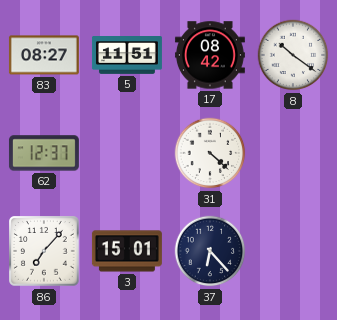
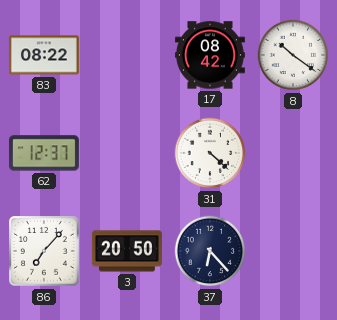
83: 08:27 -> 08:22
5: 11:51 -> none
3: 15:01 -> 20:50
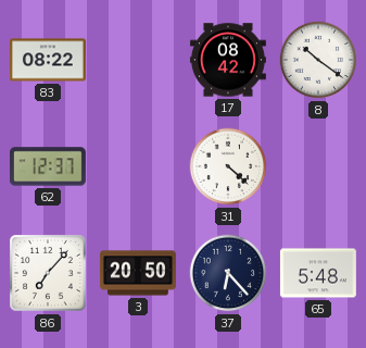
65: none -> 5:48
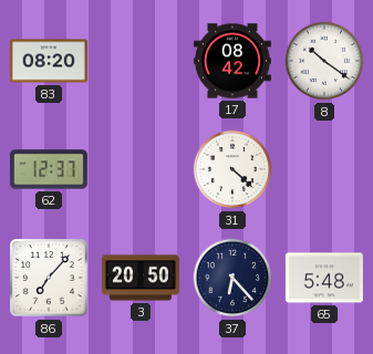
83: 08:22 -> 08:20
